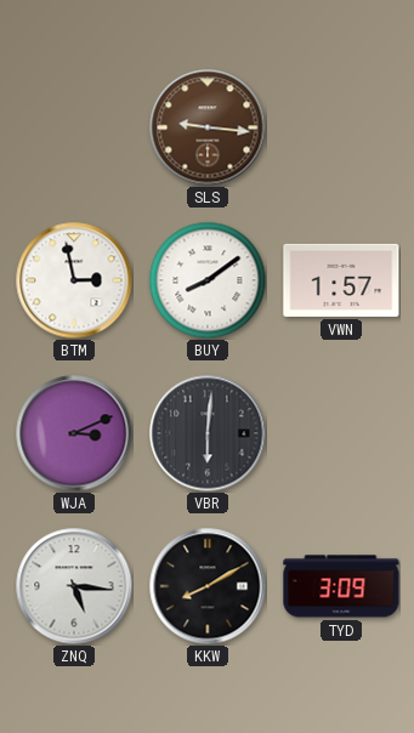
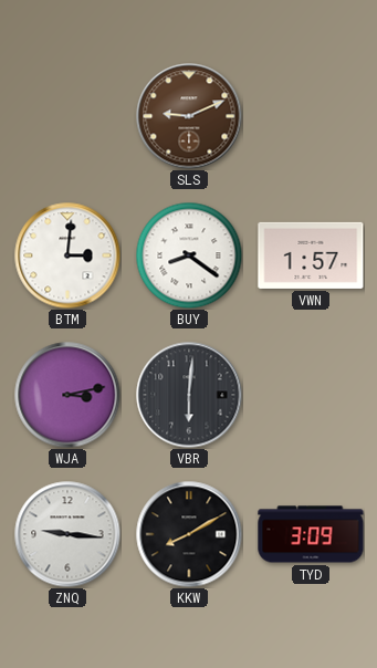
SLS: 9:16 -> 9:11
BTM: 2:58 -> 3:01
BUY: 8:09 -> 8:21
WJA: 3:11 -> 3:13
ZNQ: 5:16 -> 9:16
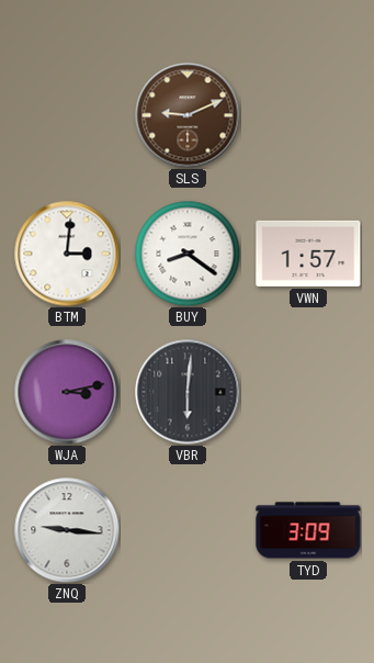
KKW: 8:10 -> none
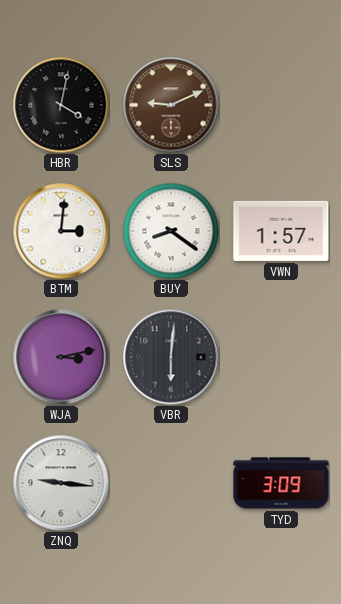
HBR: none -> 4:02
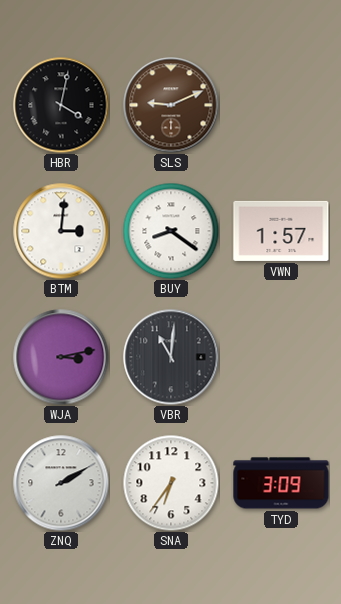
VBR: 6:01 -> 11:01
ZNQ: 9:16 -> 2:10
SNA: none -> 6:36
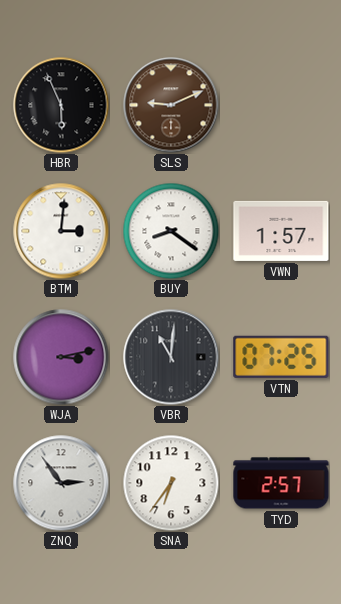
HBR: 4:02 -> 5:56
VTN: none -> 07:25
ZNQ: 2:10 -> 2:54
TYD: 3:09 -> 2:57
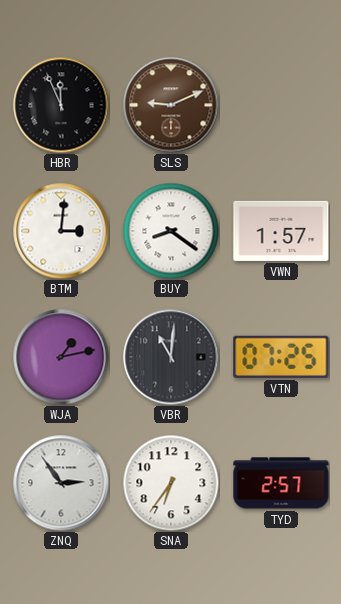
HBR: 5:56 -> 11:56
WJA: 3:13 -> 1:13
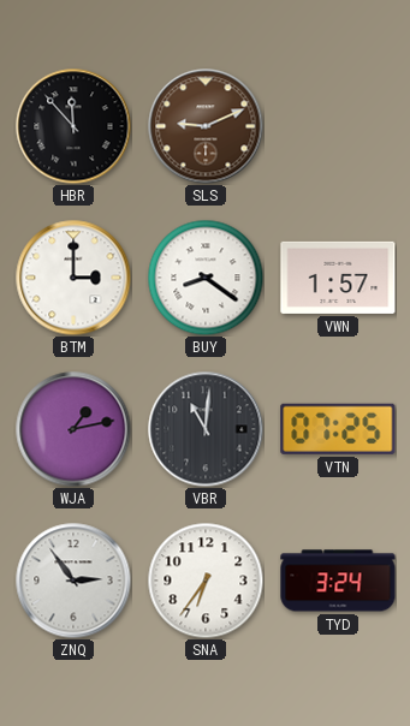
HBR: 11:56 -> 11:53
BTM: 3:01 -> 3:00
TYD: 2:57 -> 3:24
